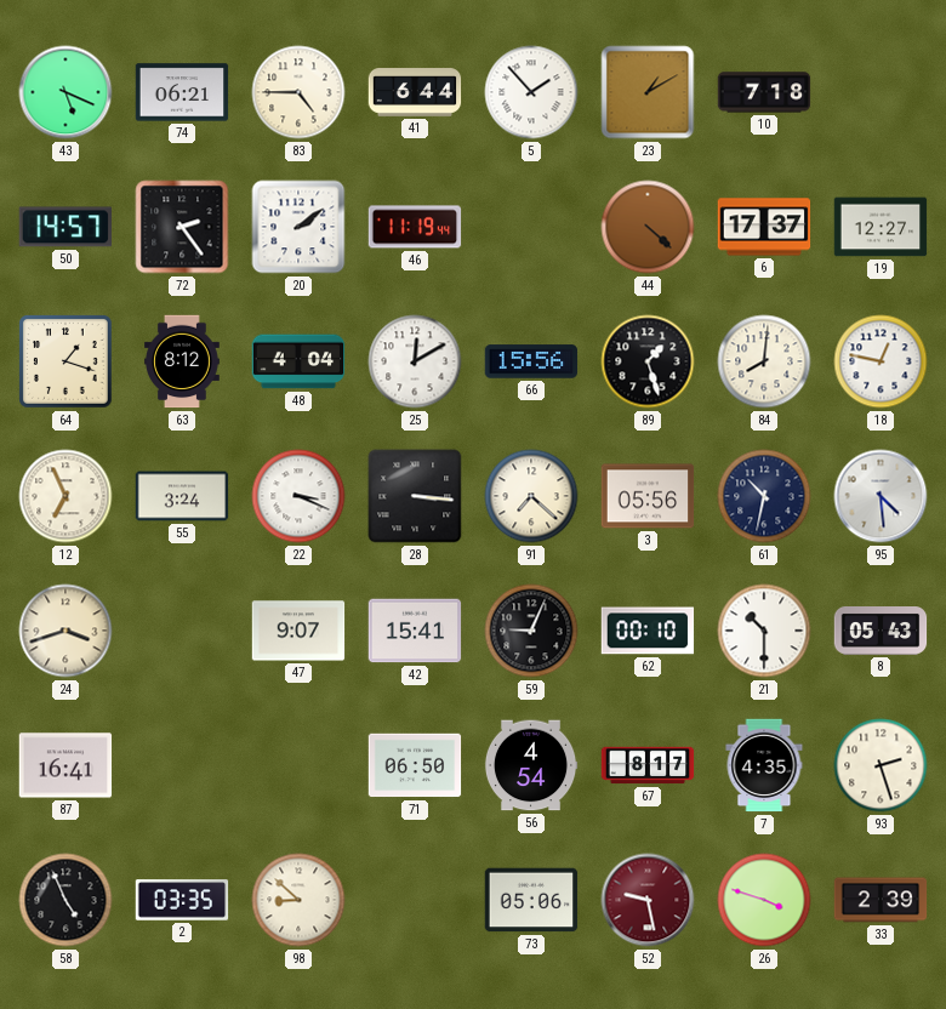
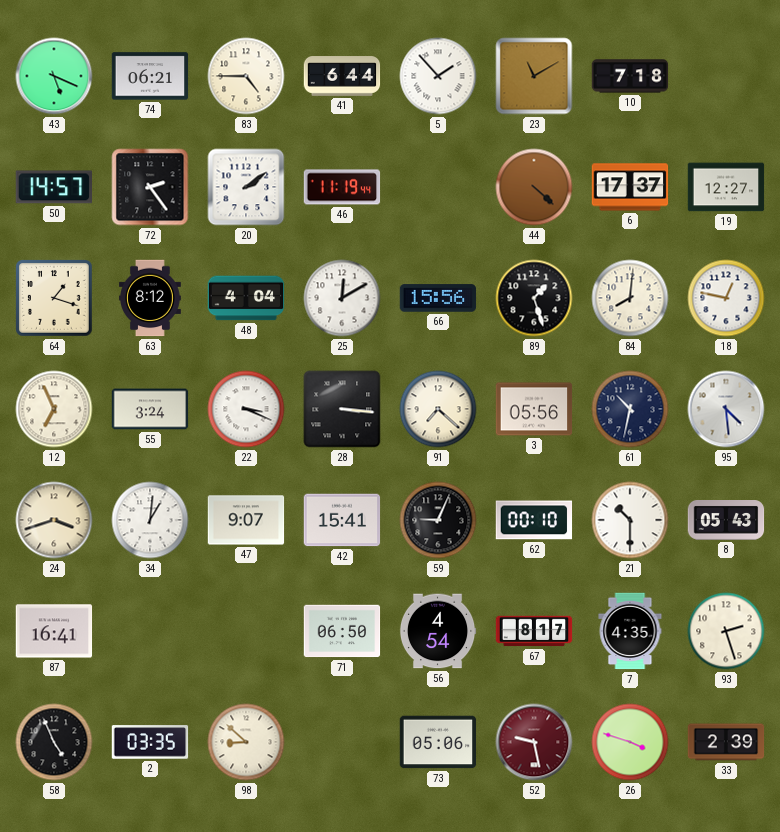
23: 1:10 -> 11:10
34: none -> 1:01
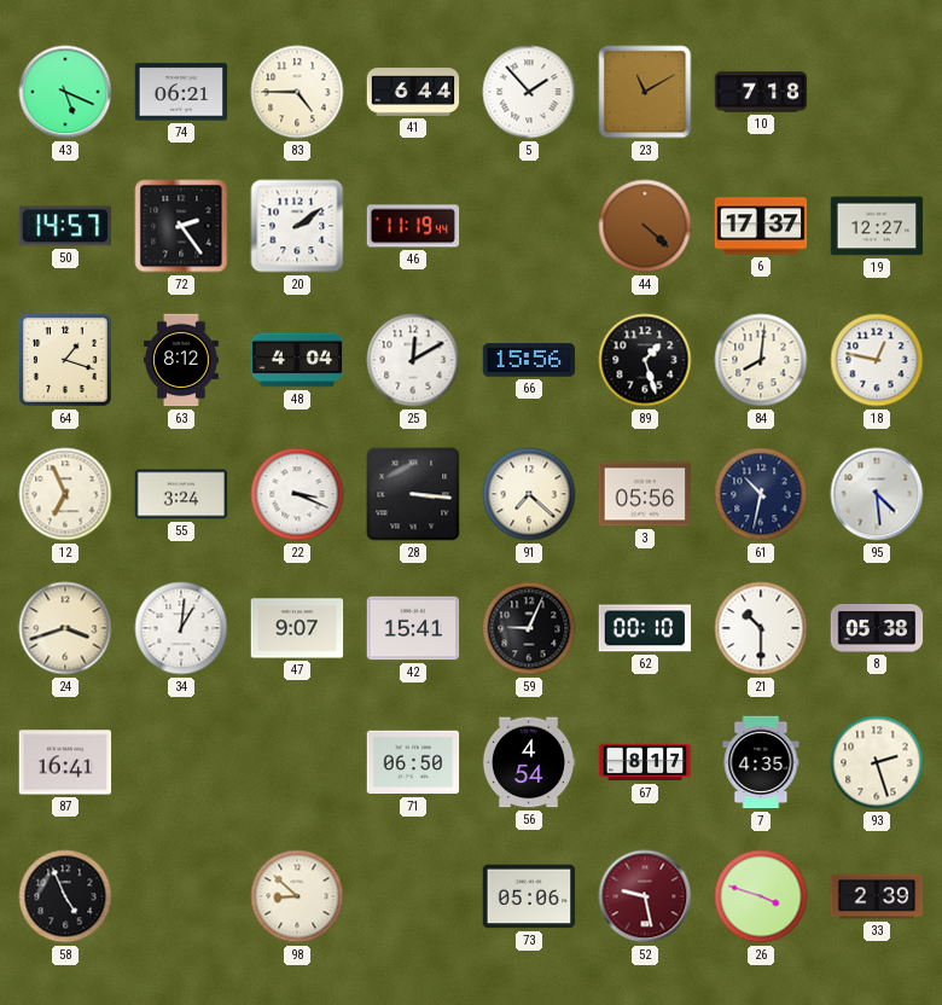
8: 05:43 -> 05:38
2: 03:35 -> none
